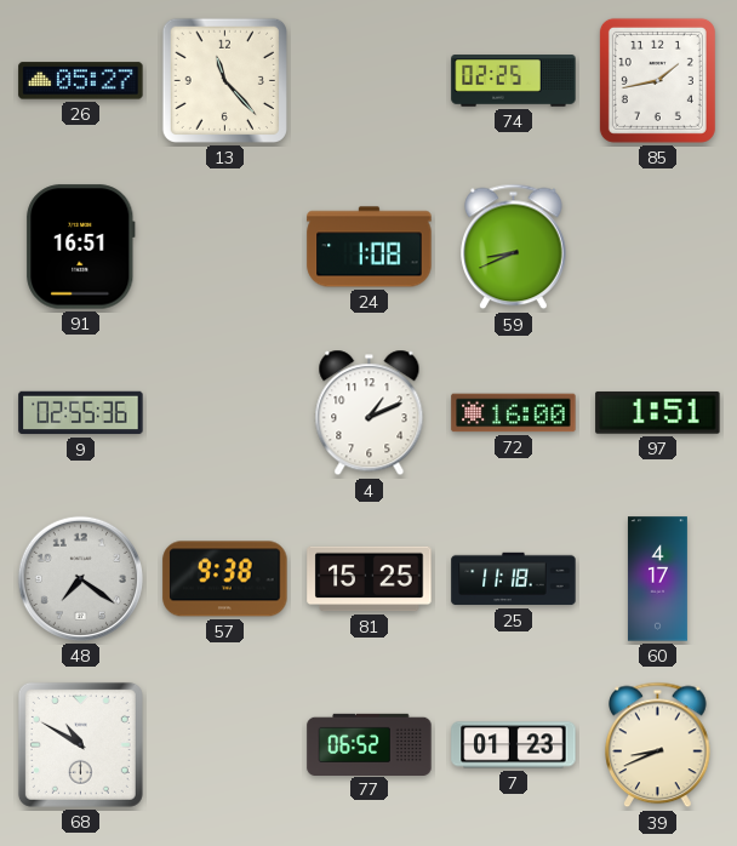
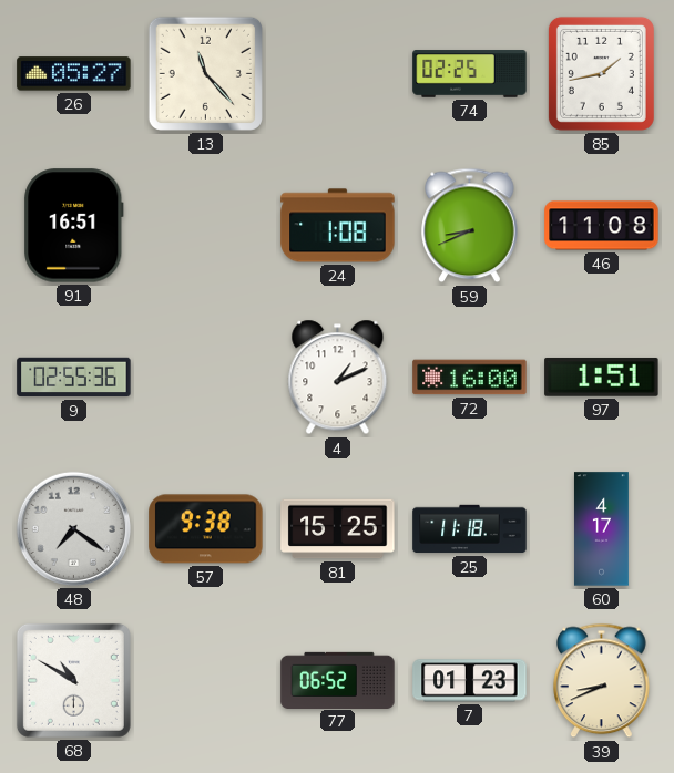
46: none -> 11:08
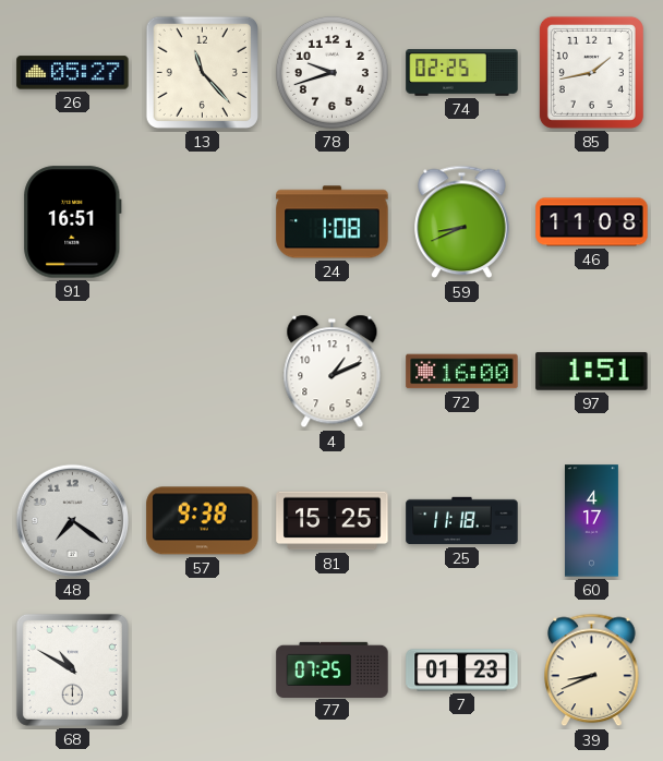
78: none -> 9:42
9: 02:55 -> none
77: 06:52 -> 07:25
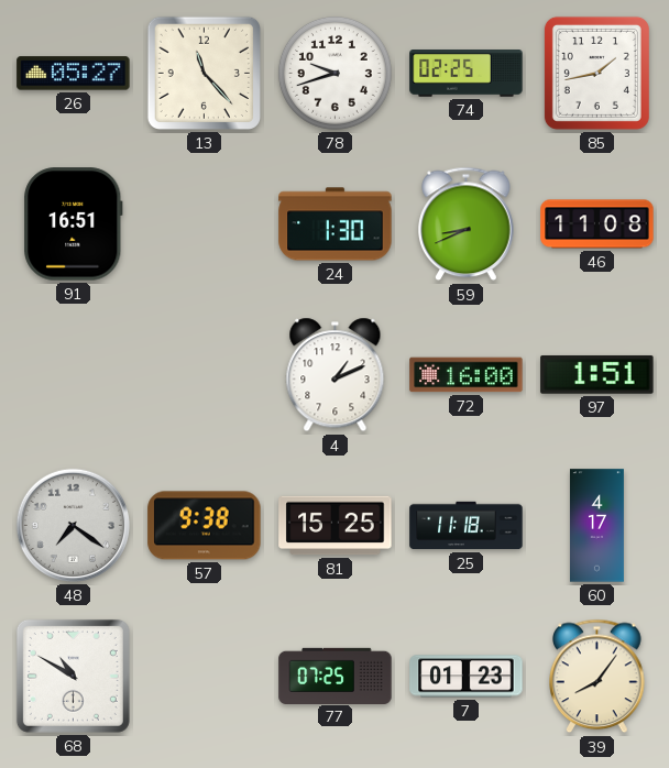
24: 1:08 -> 1:30
39: 8:41 -> 8:06
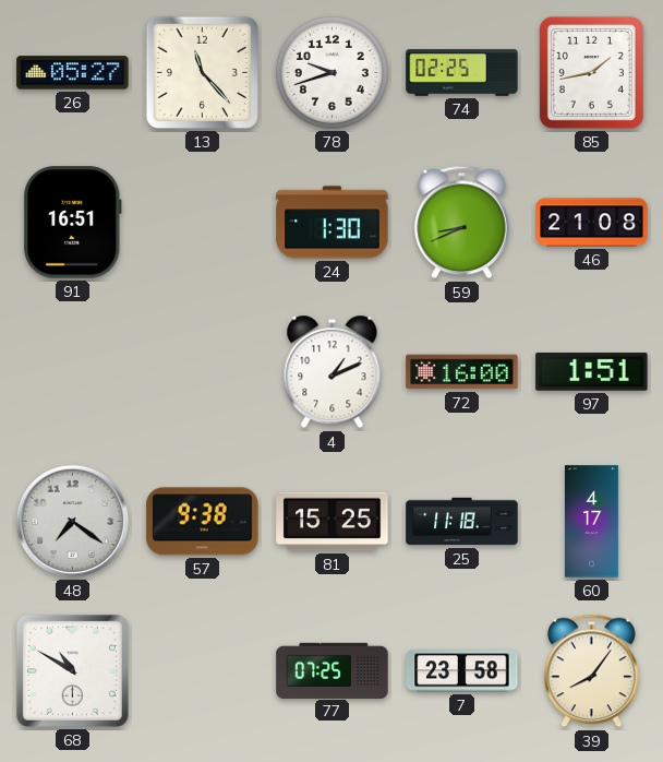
46: 11:08 -> 21:08
7: 01:23 -> 23:58
